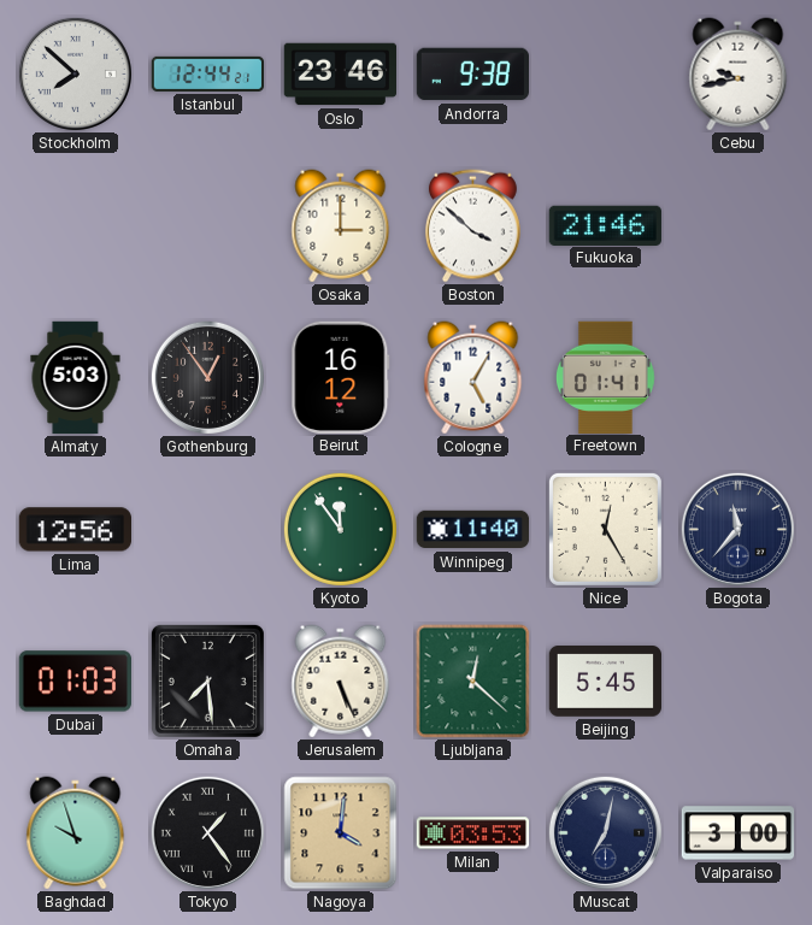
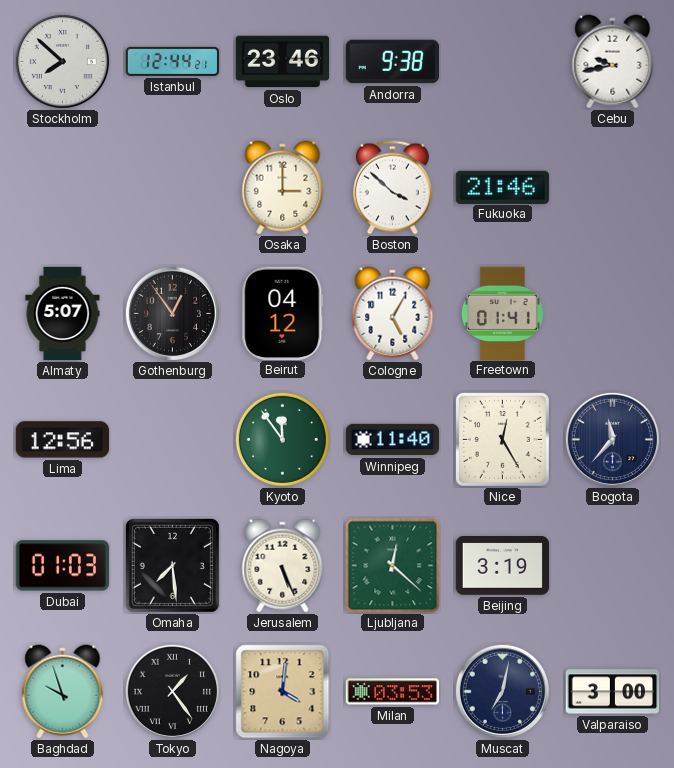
Almaty: 5:03 -> 5:07
Beirut: 16:12 -> 04:12
Beijing: 5:45 -> 3:19
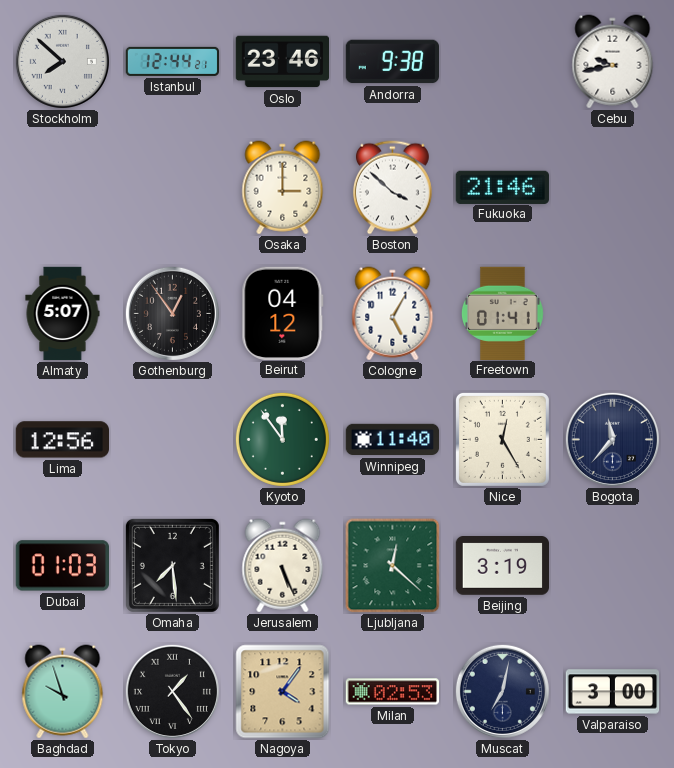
Nagoya: 4:01 -> 4:06
Milan: 03:53 -> 02:53
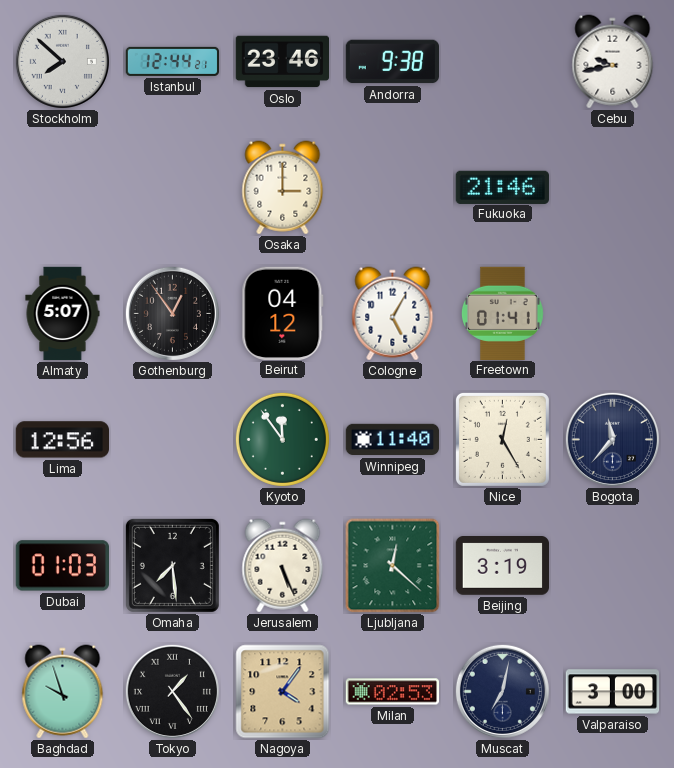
Boston: 3:52 -> none
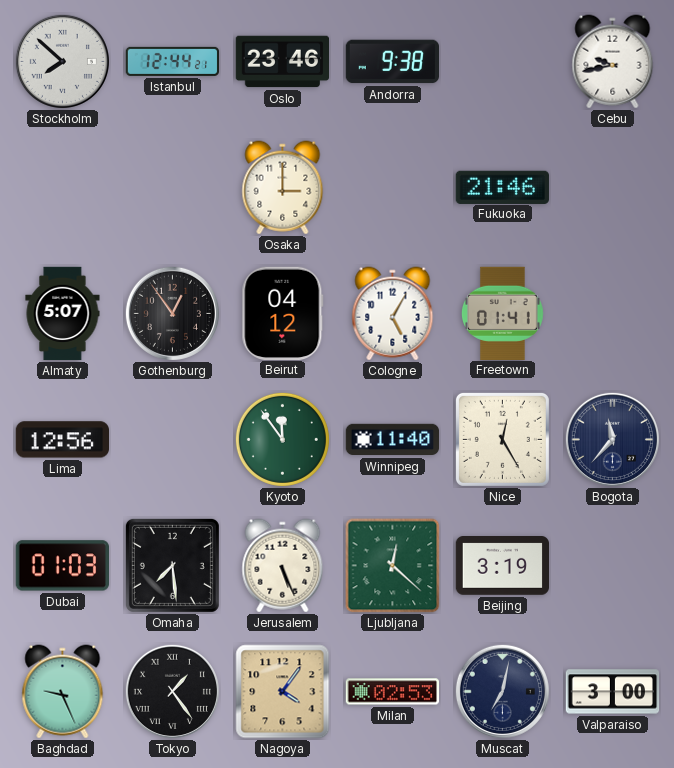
Baghdad: 9:57 -> 9:26
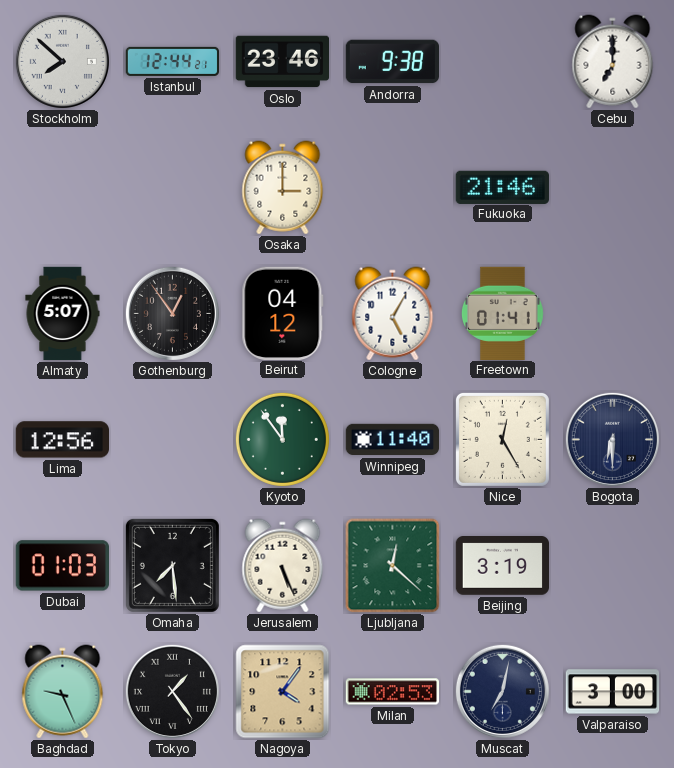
Cebu: 9:43 -> 7:00
Bogota: 11:37 -> 6:30
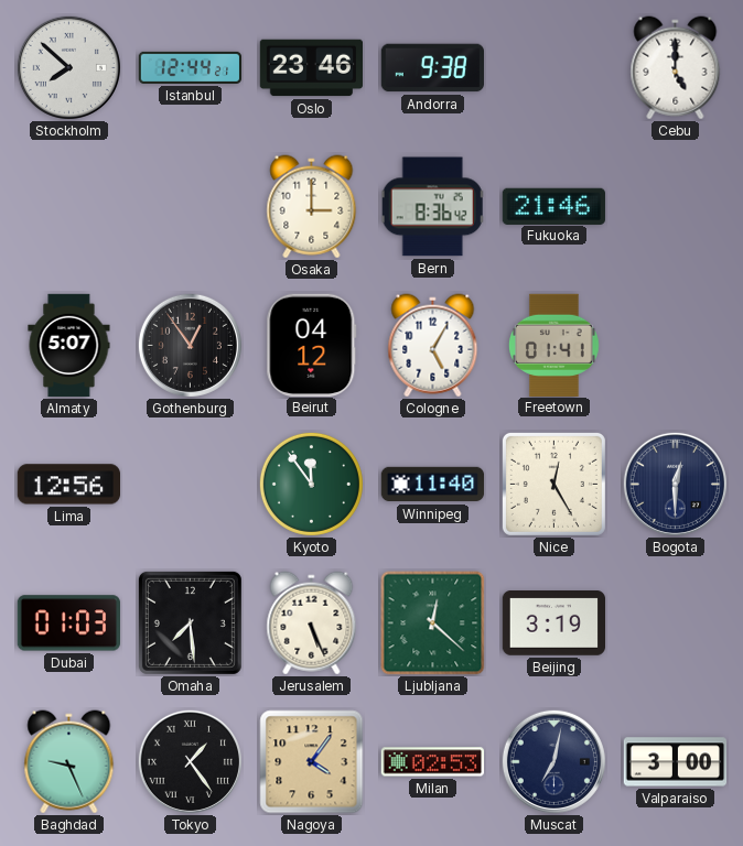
Cebu: 7:00 -> 5:00
Bern: none -> 8:36
Bogota: 6:30 -> 12:30
